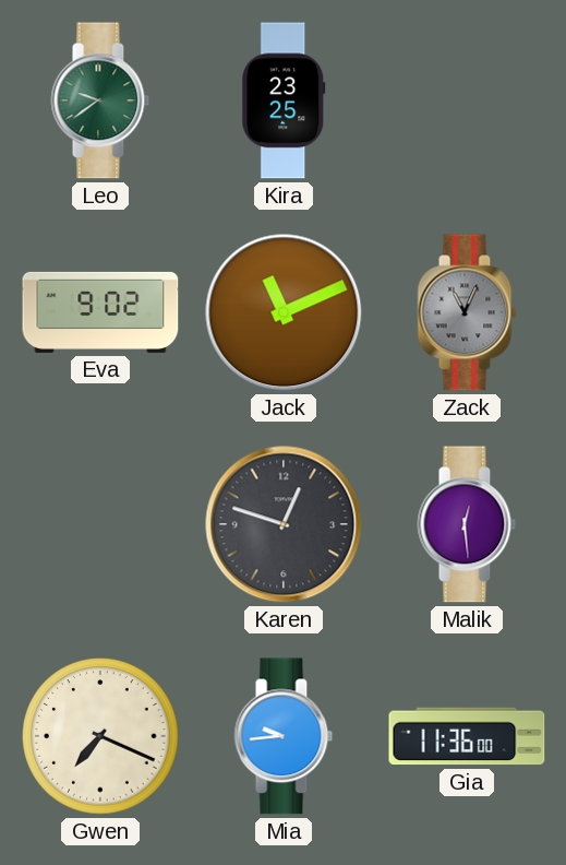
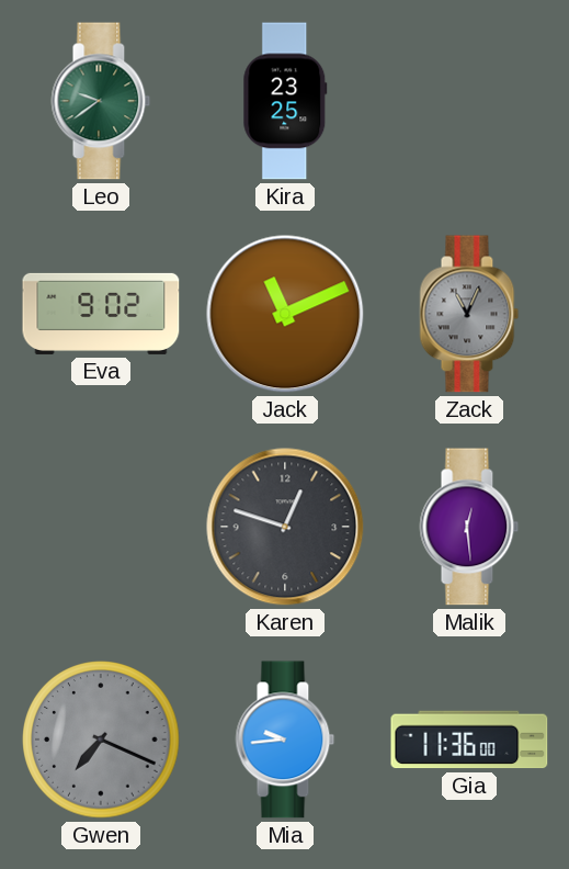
Gwen dial: cream -> grey
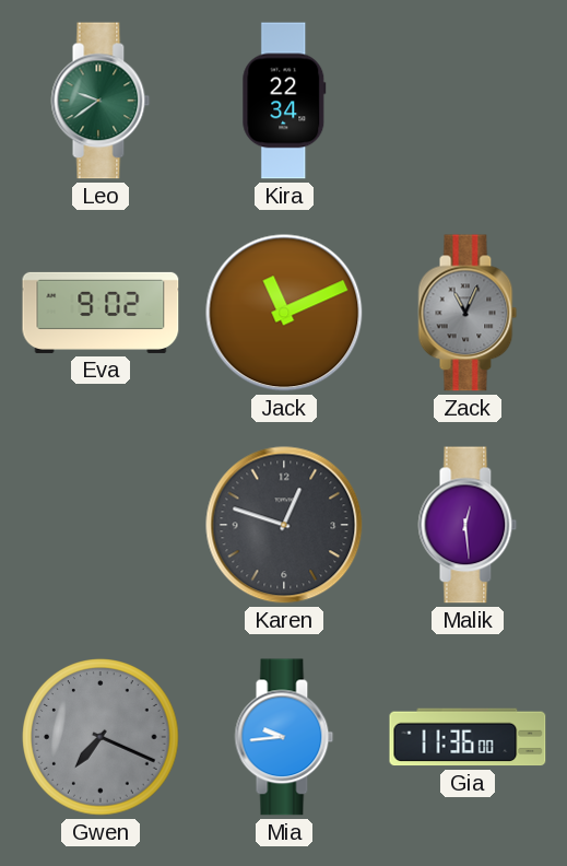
Kira: 23:25 -> 22:34
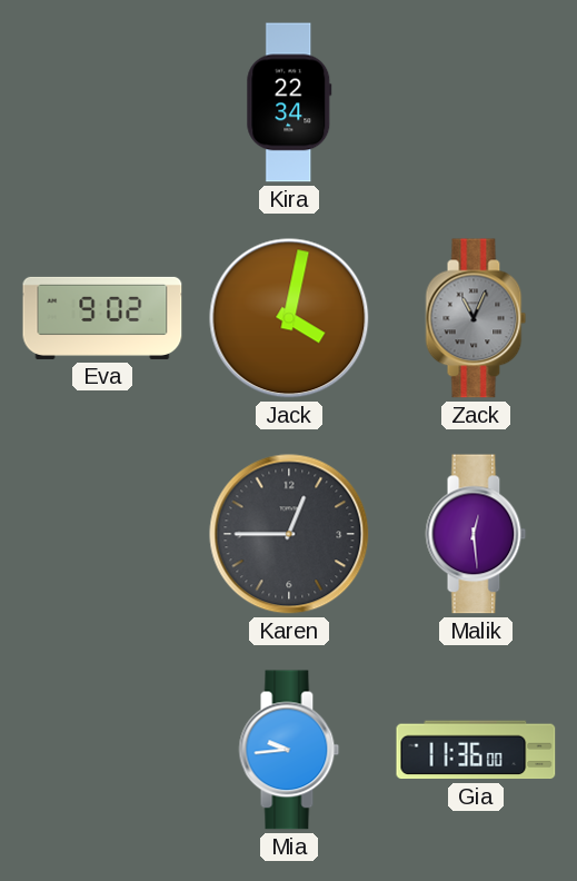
Leo: 9:39 -> none
Jack: 11:11 -> 4:02
Karen: 12:48 -> 12:45
Gwen: 7:19 -> none
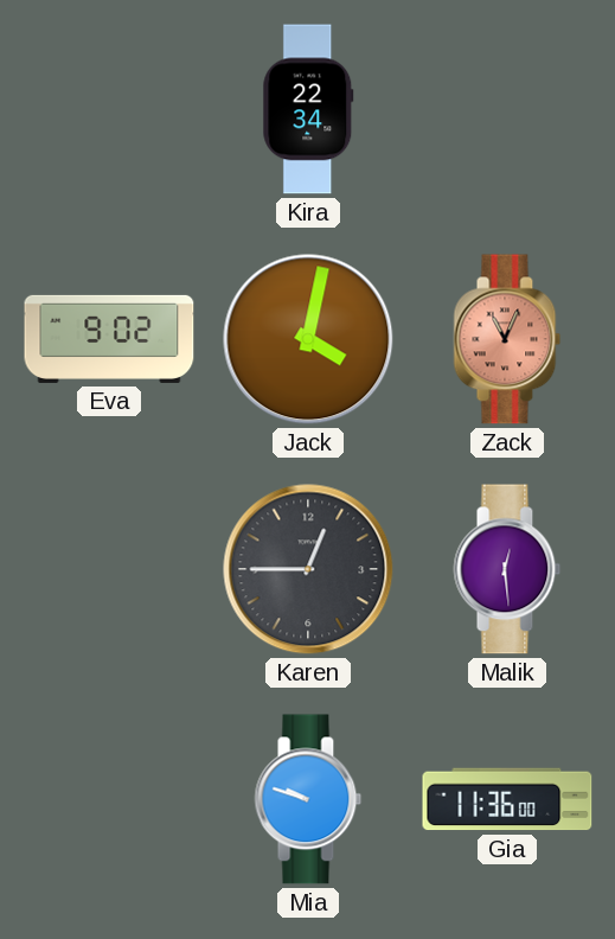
Zack dial: grey -> salmon
Mia: 9:44 -> 9:48
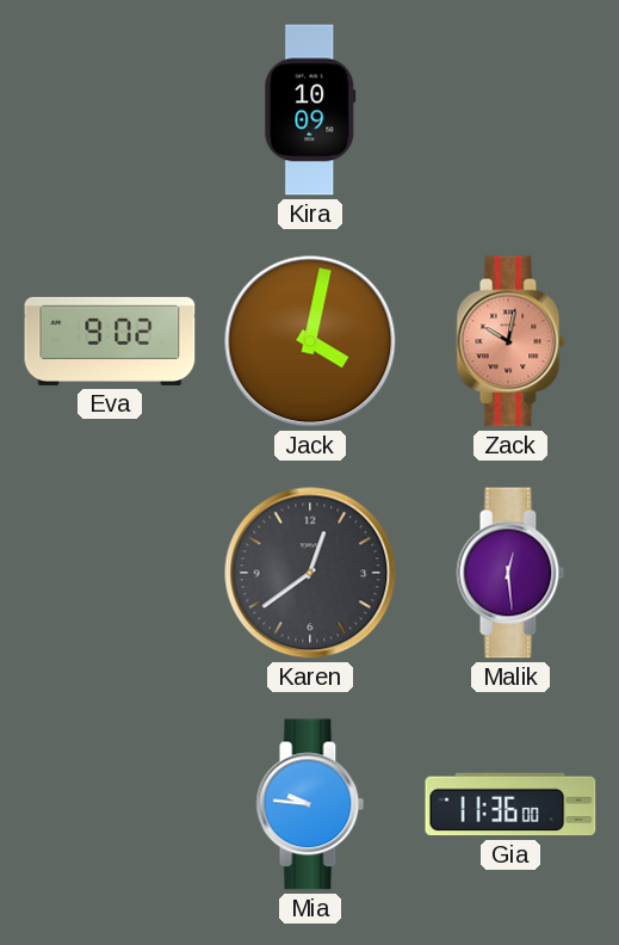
Kira: 22:34 -> 10:09
Zack: 11:04 -> 10:02
Karen: 12:45 -> 12:39
Mia: 9:48 -> 9:46
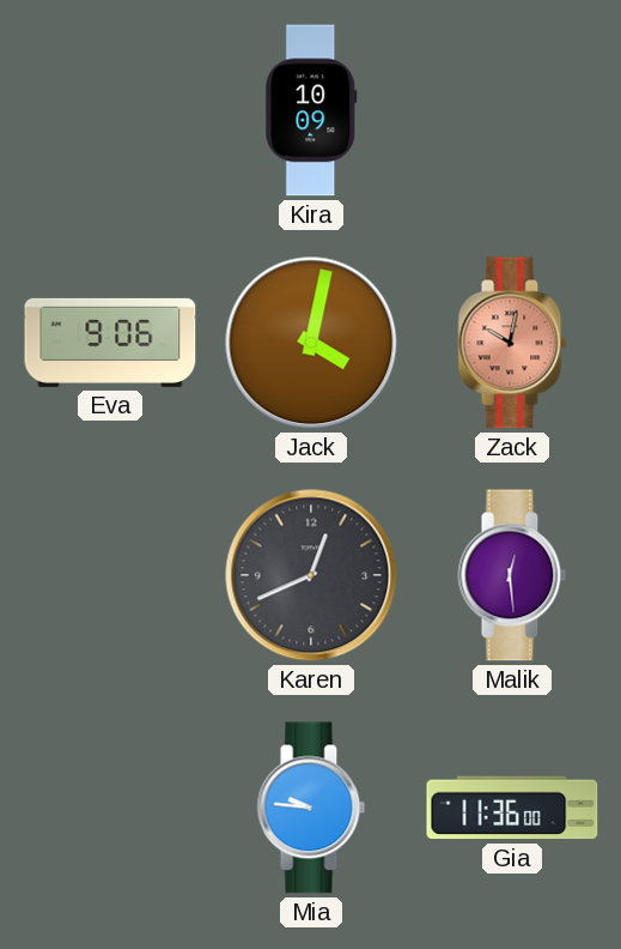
Eva: 9:02 -> 9:06
Karen: 12:39 -> 12:41
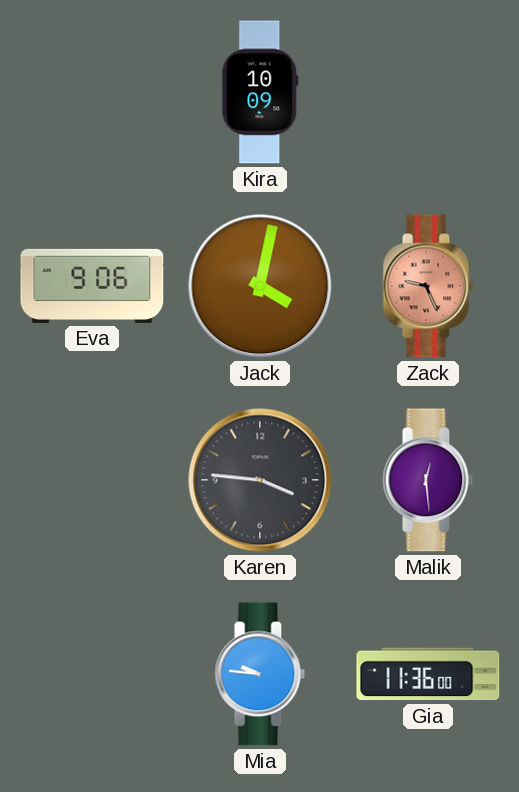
Zack: 10:02 -> 9:26
Karen: 12:41 -> 3:46
